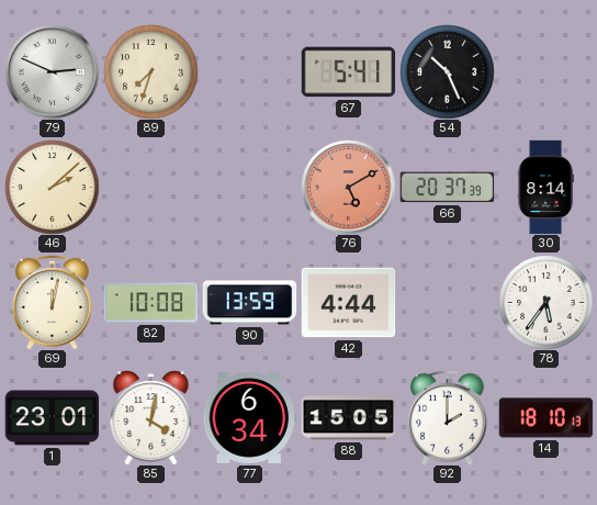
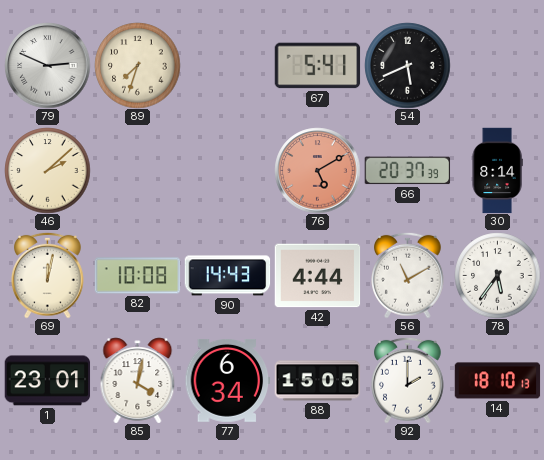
54: 10:26 -> 5:41
90: 13:59 -> 14:43
56: none -> 11:10
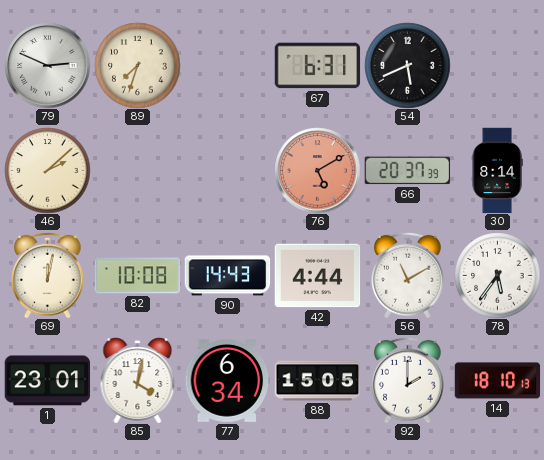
67: 5:41 -> 6:31
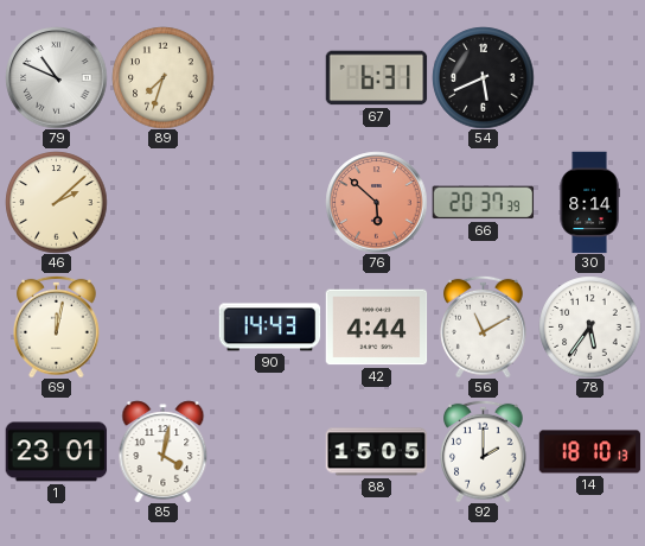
79: 2:49 -> 10:49
76: 5:10 -> 5:52
82: 10:08 -> none
77: 6:34 -> none
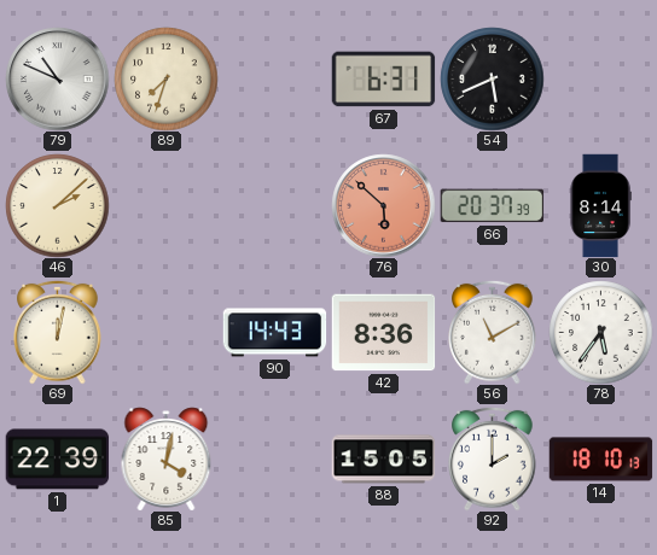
42: 4:44 -> 8:36
1: 23:01 -> 22:39
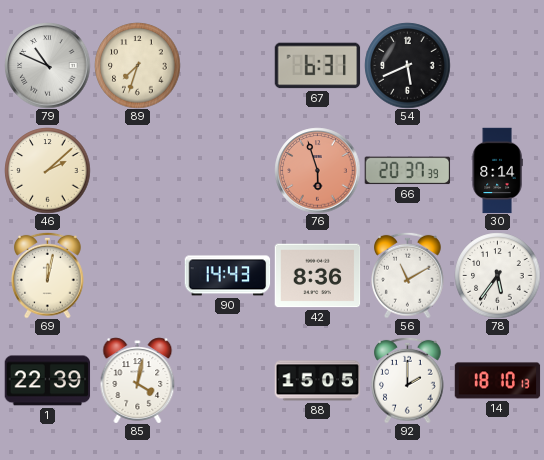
76: 5:52 -> 5:57
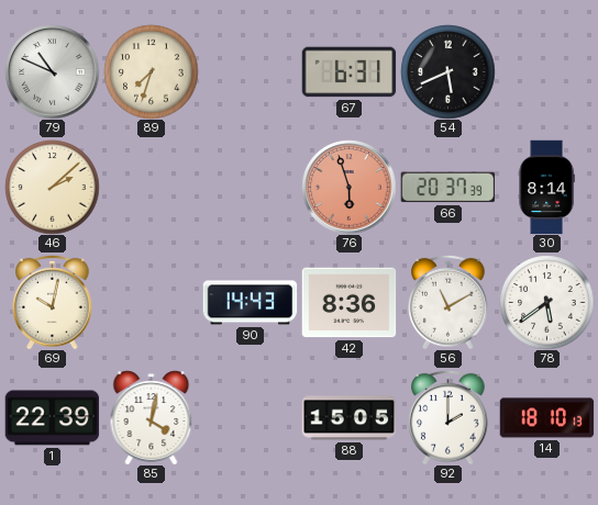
69: 12:02 -> 10:02
78: 5:36 -> 5:39
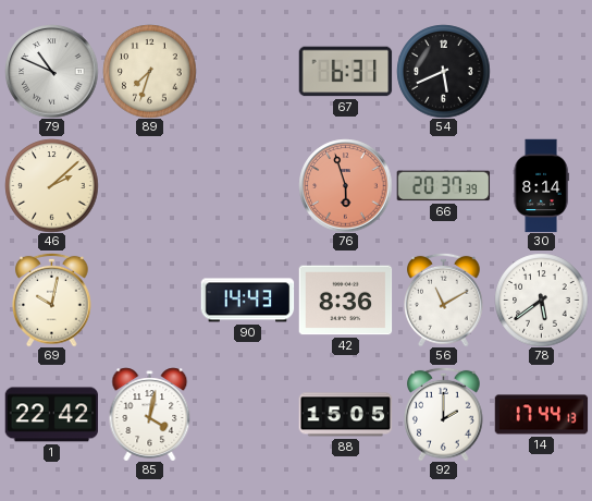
1: 22:39 -> 22:42
14: 18:10 -> 17:44
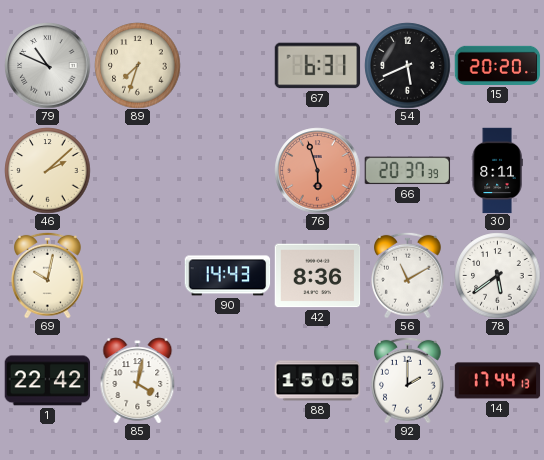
15: none -> 20:20
30: 8:14 -> 8:11
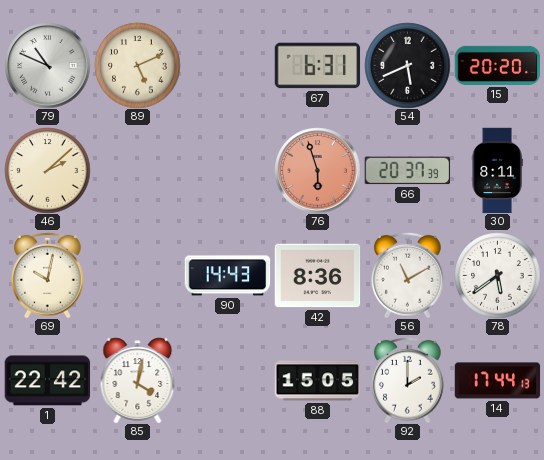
89: 7:33 -> 5:11
